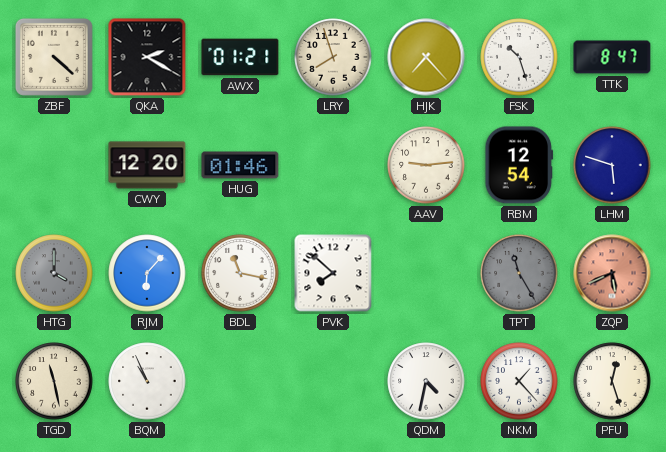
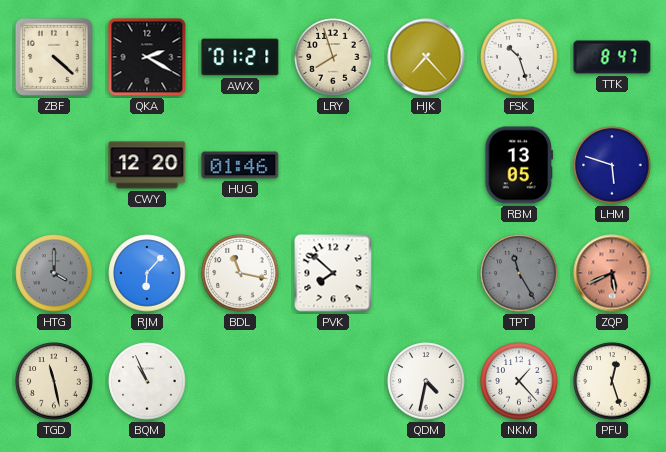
AAV: 9:14 -> none
RBM: 12:54 -> 13:05
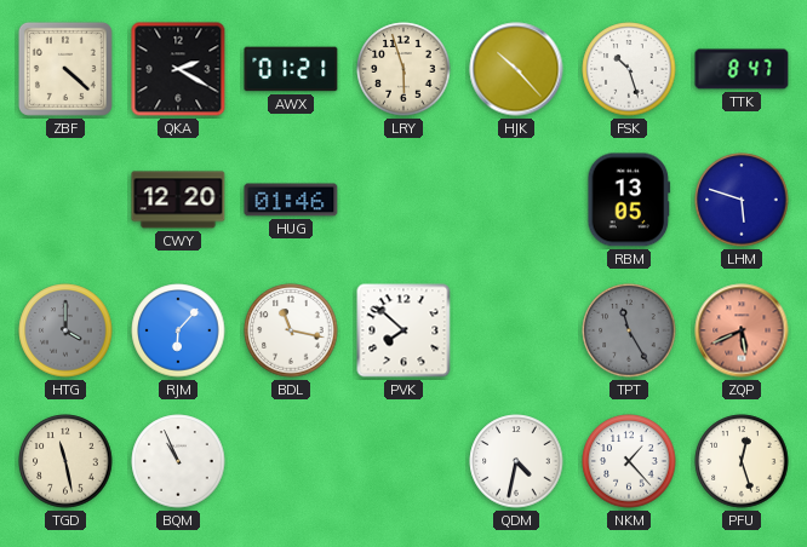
LRY: 7:57 -> 5:57
HJK: 7:23 -> 10:23
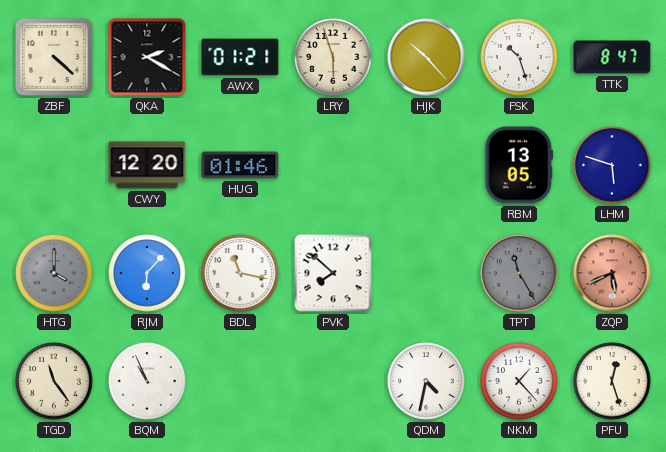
TGD: 11:28 -> 11:24
